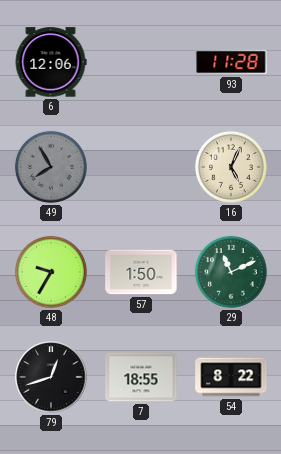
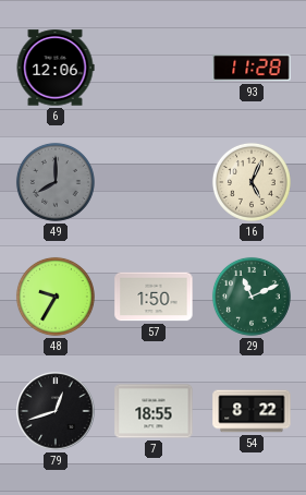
49: 7:55 -> 8:00
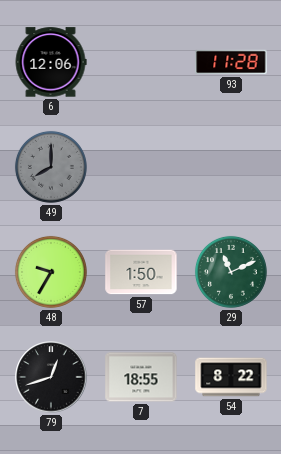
16: 5:04 -> none
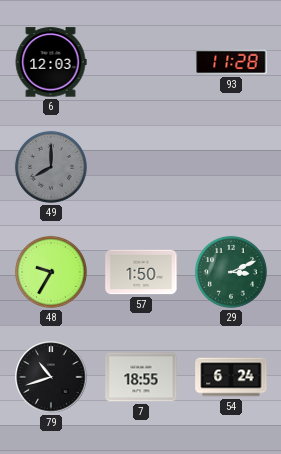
6: 12:06 -> 12:03
29: 11:11 -> 3:11
79: 12:42 -> 10:42
54: 8:22 -> 6:24
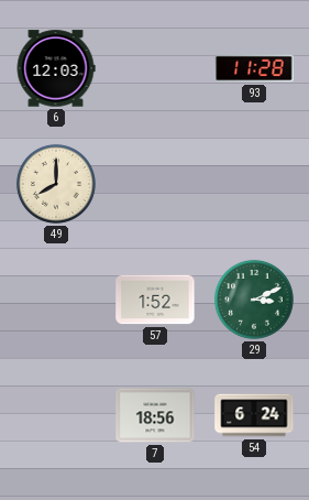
49 dial: grey -> cream
48: 9:35 -> none
57: 1:50 -> 1:52
79: 10:42 -> none
7: 18:55 -> 18:56
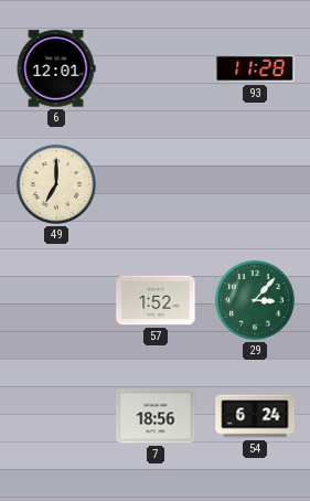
6: 12:03 -> 12:01
49: 8:00 -> 7:00
29: 3:11 -> 3:07
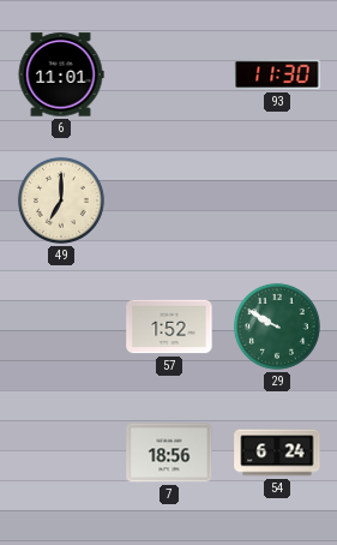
6: 12:01 -> 11:01
93: 11:28 -> 11:30
29: 3:07 -> 9:50
